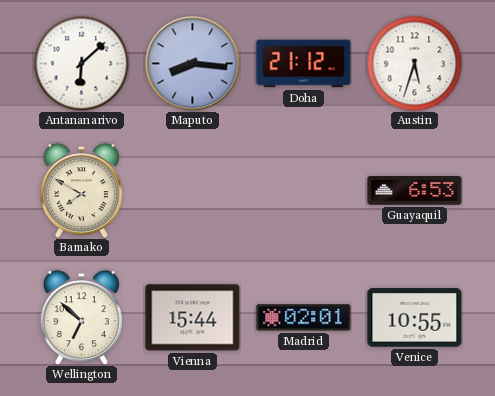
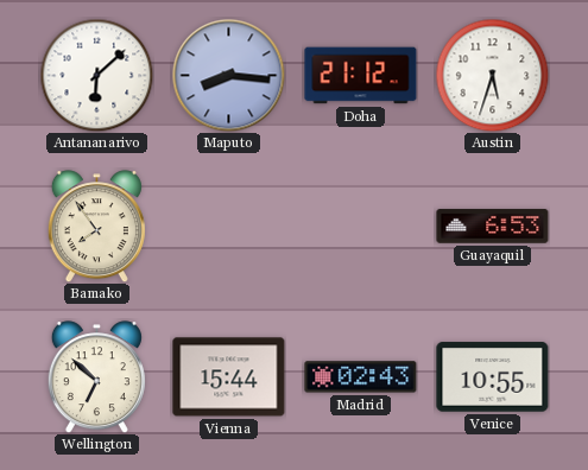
Bamako: 7:50 -> 7:54
Madrid: 02:01 -> 02:43
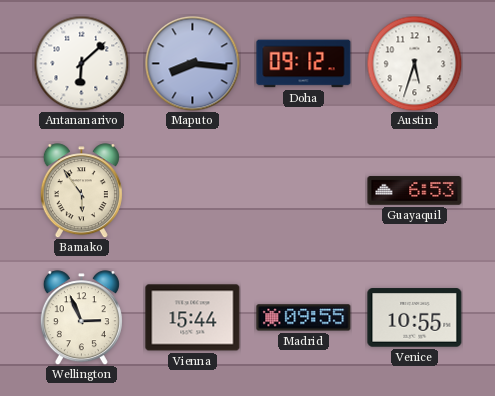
Doha: 21:12 -> 09:12
Bamako: 7:54 -> 5:54
Wellington: 6:52 -> 2:56
Madrid: 02:43 -> 09:55
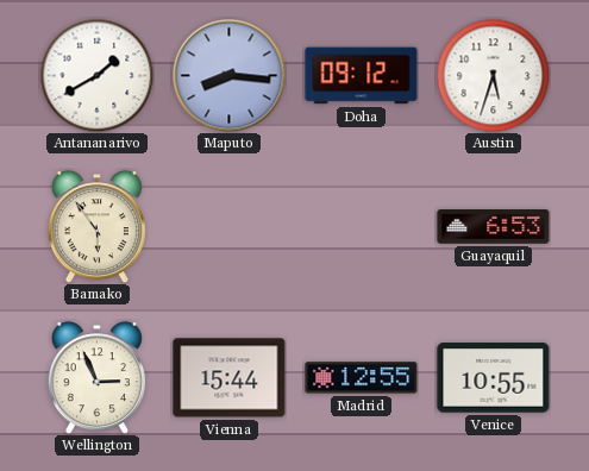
Antananarivo: 6:08 -> 1:40
Madrid: 09:55 -> 12:55
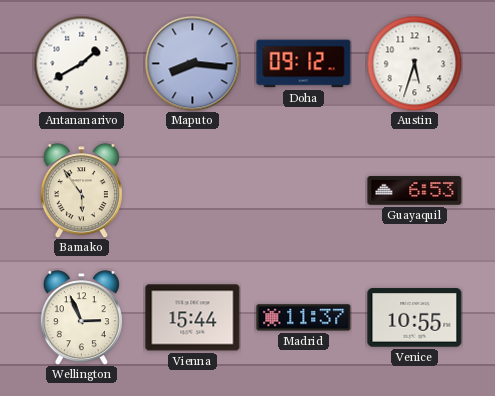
Madrid: 12:55 -> 11:37
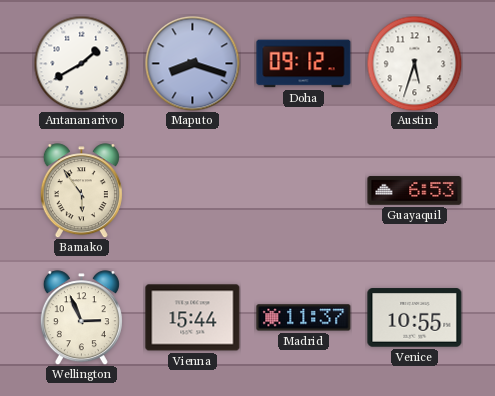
Maputo: 8:16 -> 8:18
